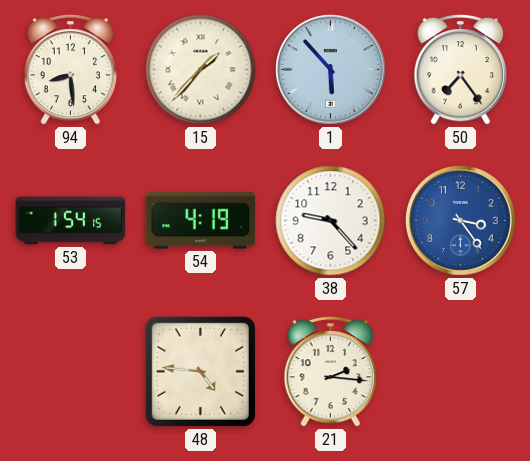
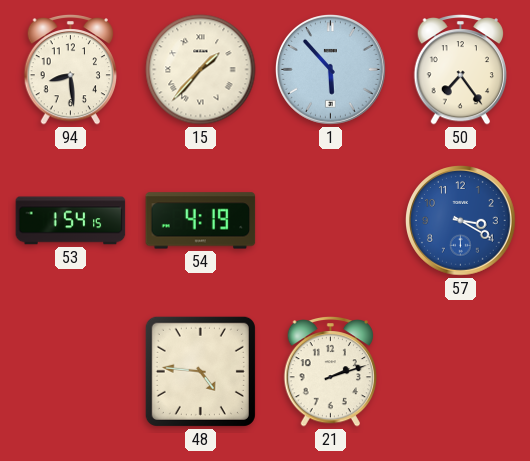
38: 9:23 -> none
57: 3:24 -> 3:20
21: 2:16 -> 2:12
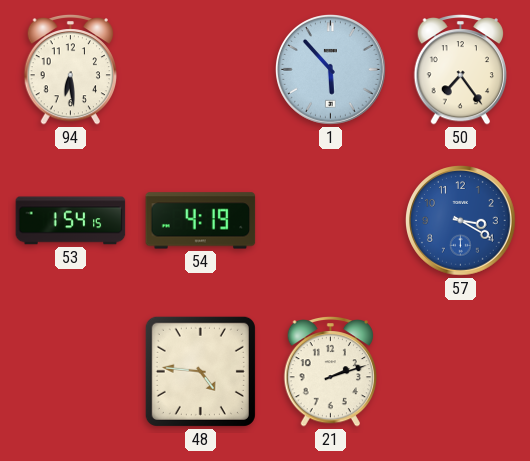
94: 8:29 -> 6:29
15: 1:37 -> none
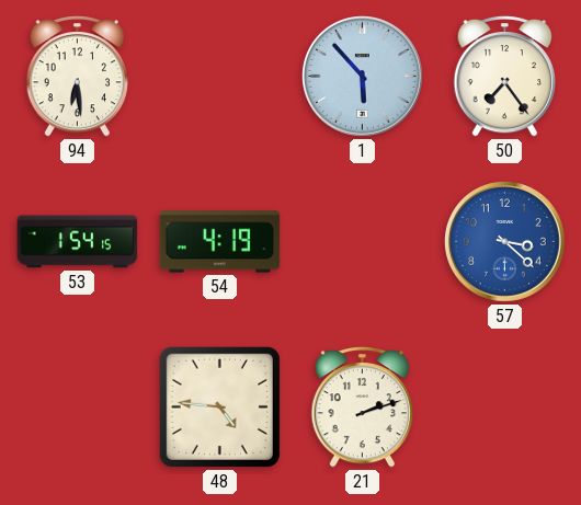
57: 3:20 -> 3:22
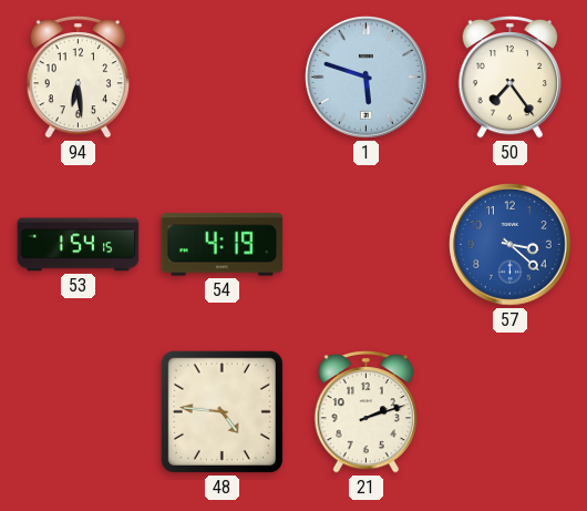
1: 5:53 -> 5:48
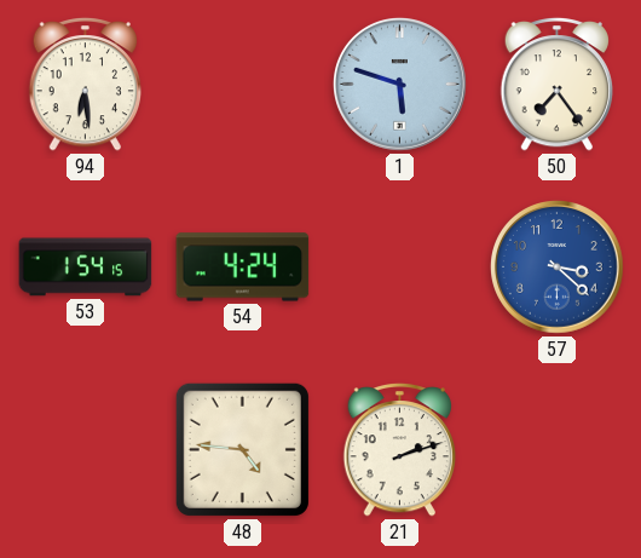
54: 4:19 -> 4:24
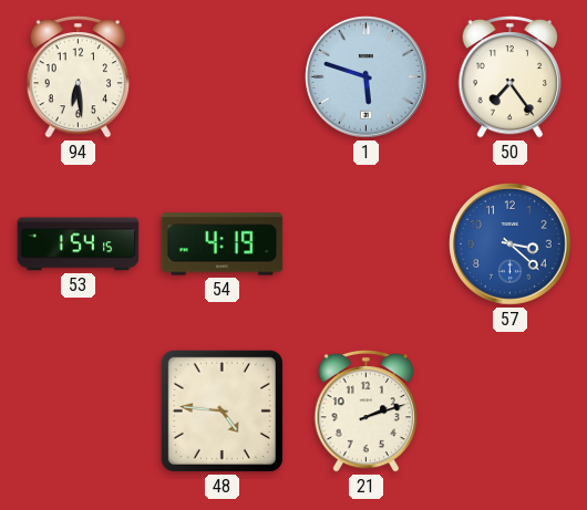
54: 4:24 -> 4:19
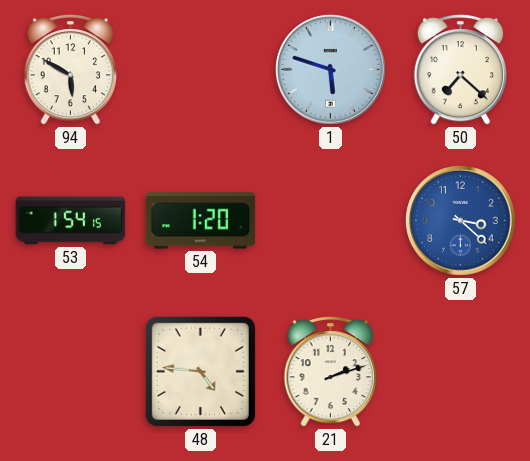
94: 6:29 -> 5:50
50: 7:24 -> 7:22
54: 4:19 -> 1:20
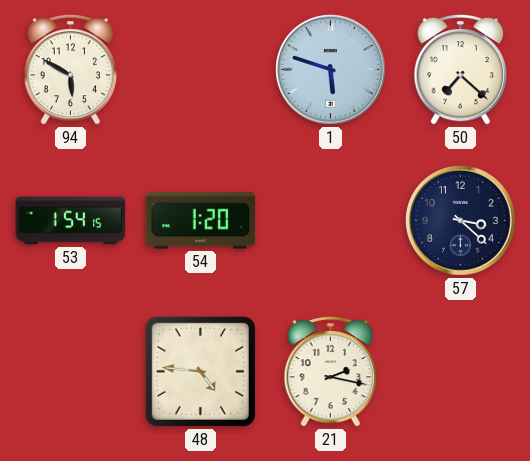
57 dial: blue -> navy
21: 2:12 -> 2:17
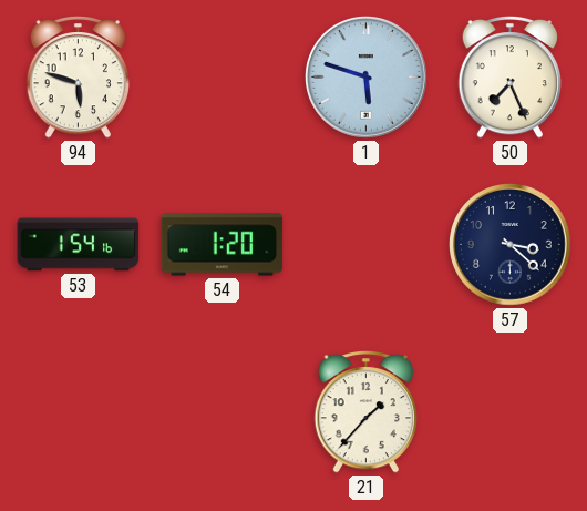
94: 5:50 -> 5:48
50: 7:22 -> 7:26
53: 1:54:15 -> 1:54:16
48: 4:46 -> none
21: 2:17 -> 1:37
